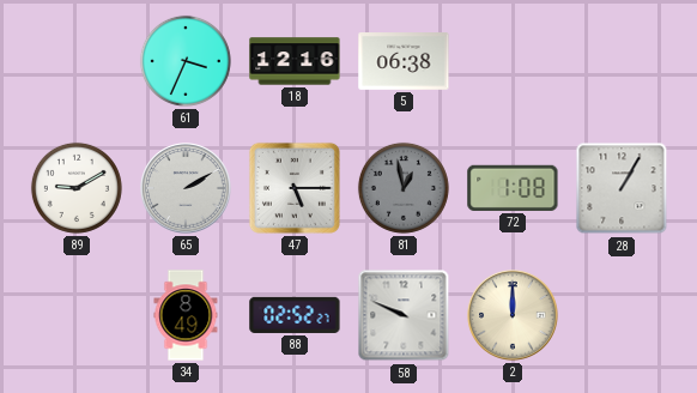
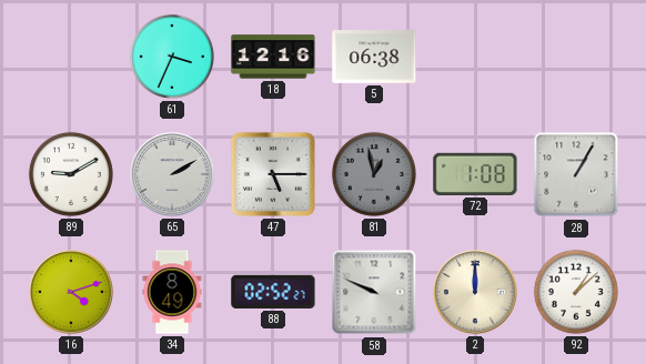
16: none -> 4:12
92: none -> 1:08
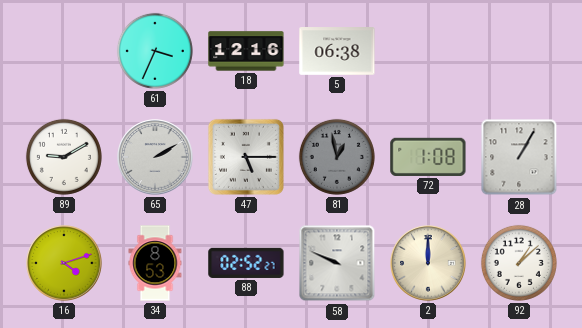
34: 8:49 -> 8:53
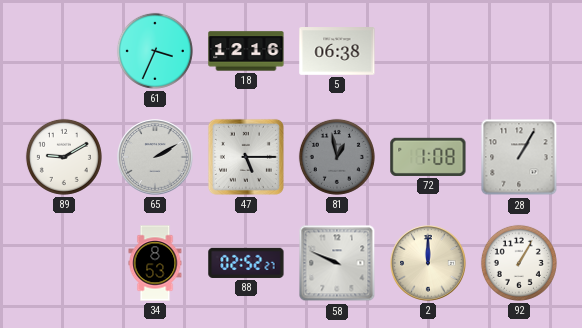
16: 4:12 -> none
92: 1:08 -> 1:05
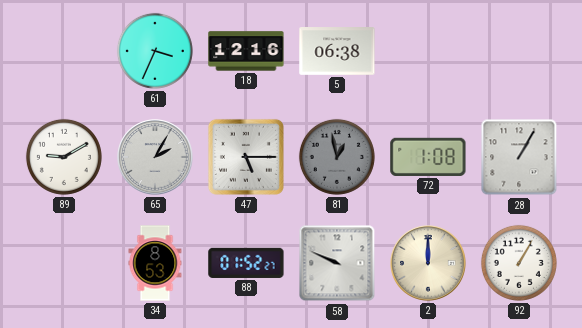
65: 2:10 -> 2:05
88: 02:52 -> 01:52
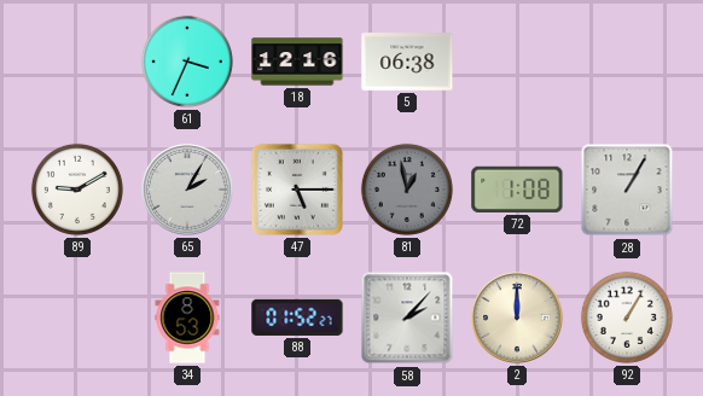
58: 9:49 -> 2:07
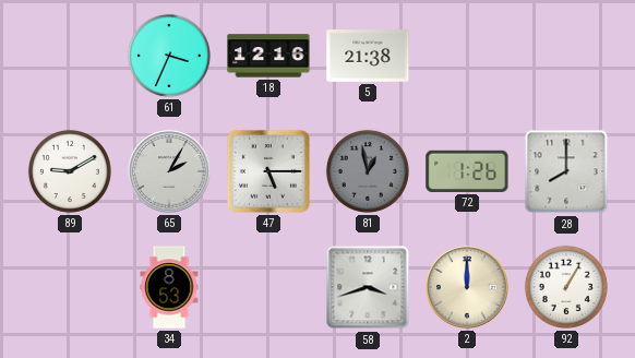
5: 06:38 -> 21:38
72: 1:08 -> 1:26
28: 1:05 -> 8:00
88: 01:52 -> none
58: 2:07 -> 3:42
